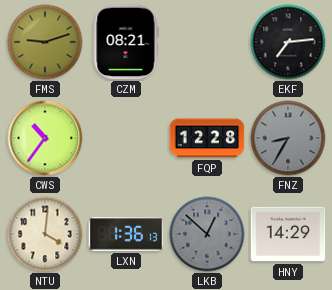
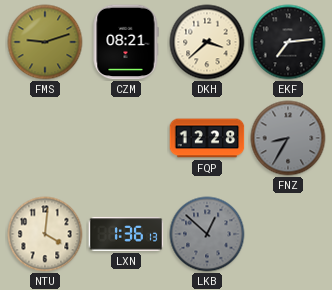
DKH: none -> 3:38
CWS: 10:36 -> none
HNY: 14:29 -> none
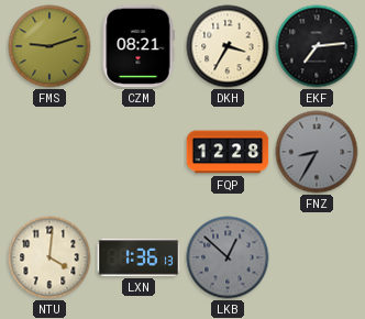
DKH: 3:38 -> 3:35
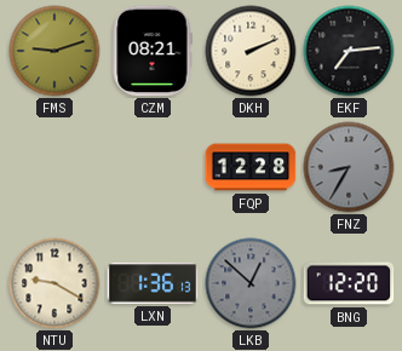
DKH: 3:35 -> 2:11
NTU: 4:01 -> 9:20
BNG: none -> 12:20
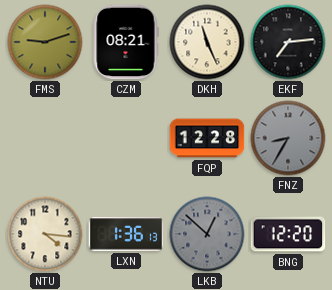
DKH: 2:11 -> 11:26
NTU: 9:20 -> 4:16
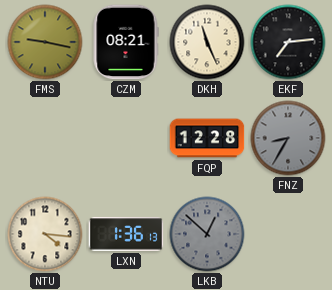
FMS: 9:12 -> 9:17
BNG: 12:20 -> none
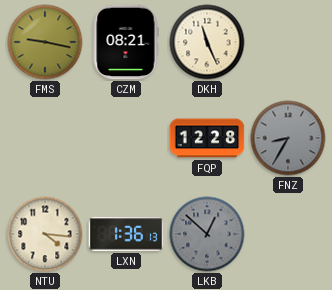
EKF: 7:14 -> none
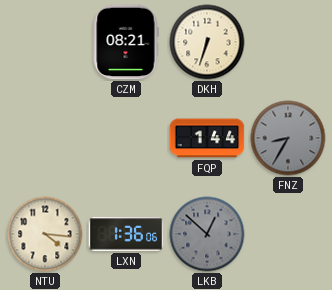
FMS: 9:17 -> none
DKH: 11:26 -> 6:33
FQP: 12:28 -> 1:44
LXN: 1:36:13 -> 1:36:06
